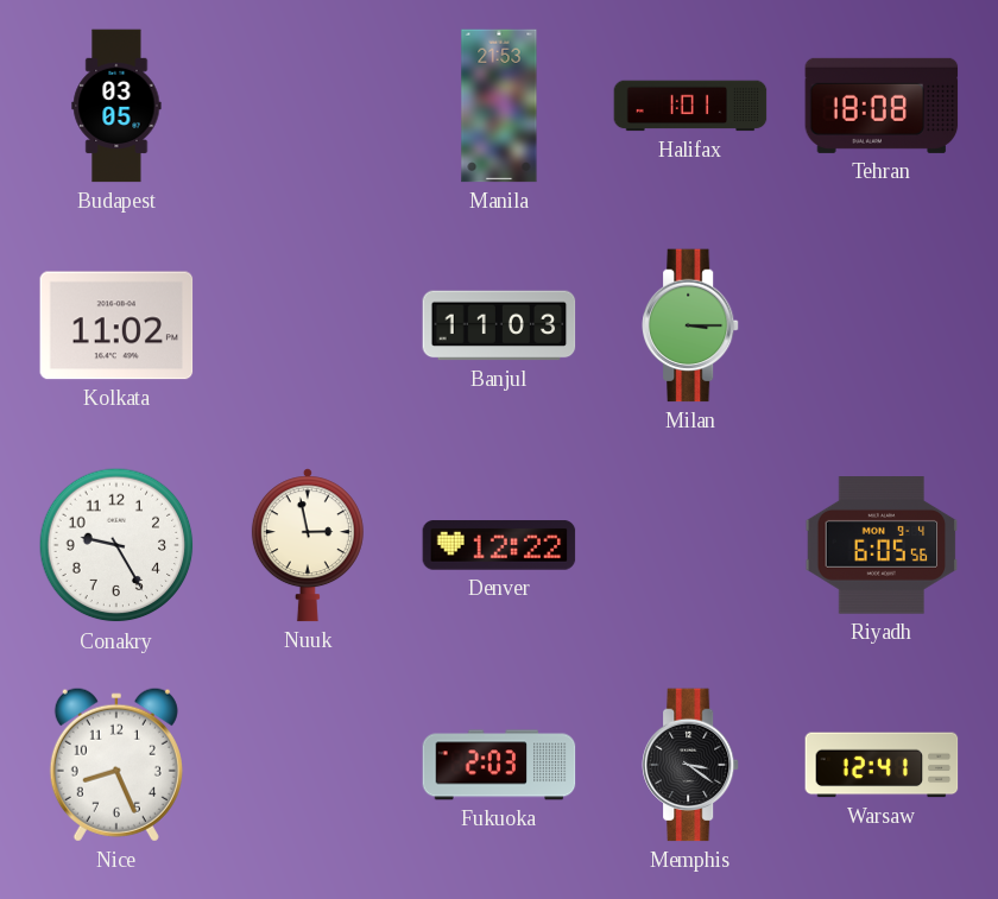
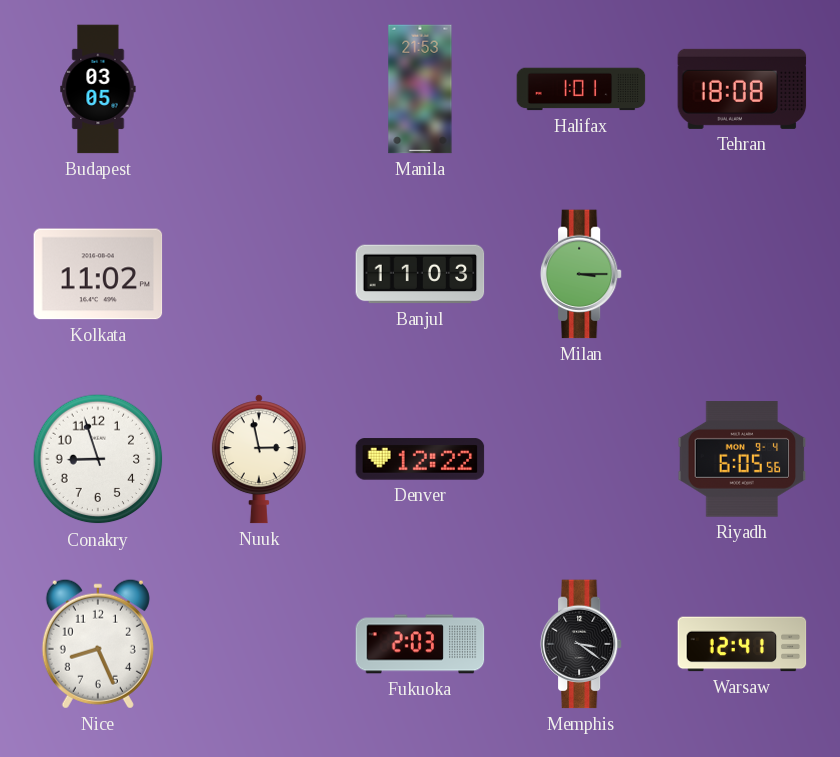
Conakry: 9:25 -> 8:57
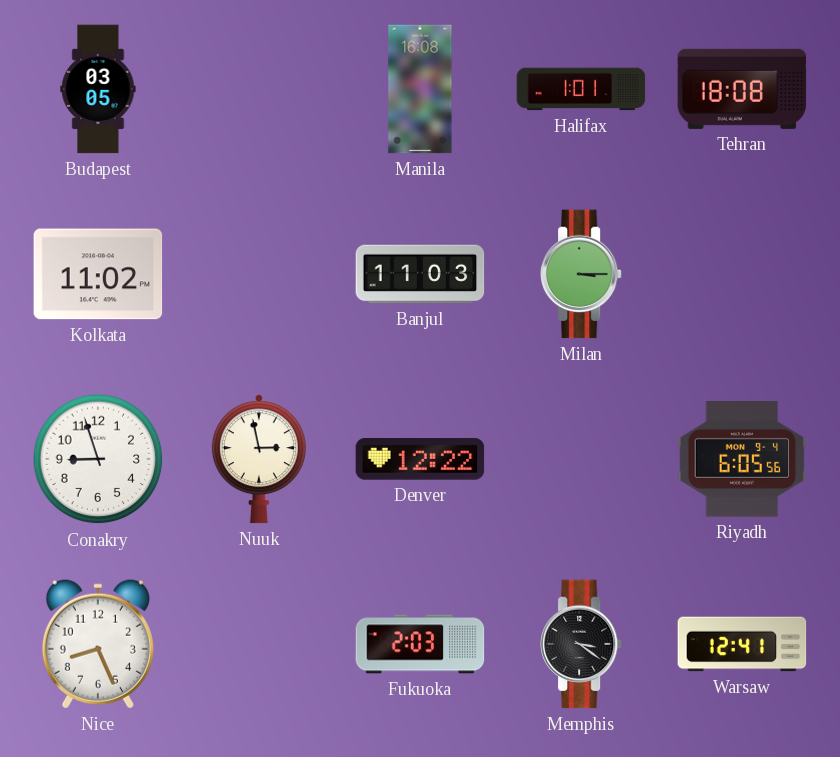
Manila: 21:53 -> 16:08
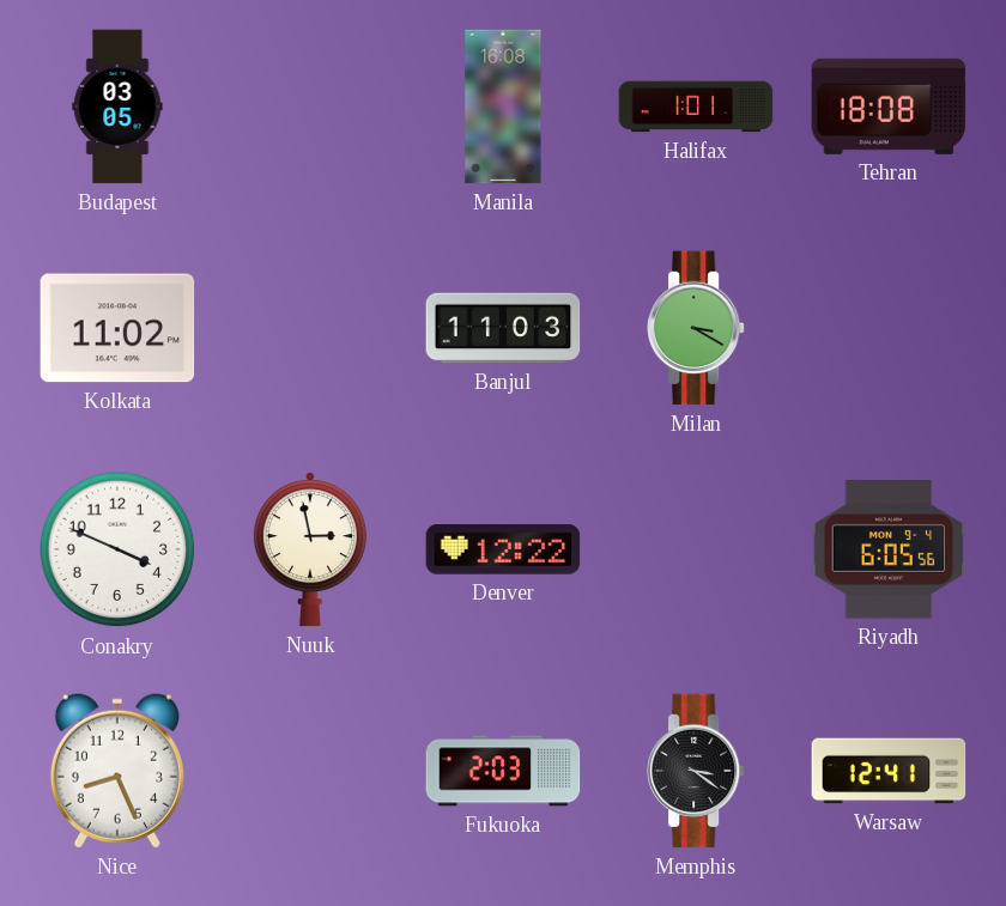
Milan: 3:15 -> 3:20
Conakry: 8:57 -> 3:49
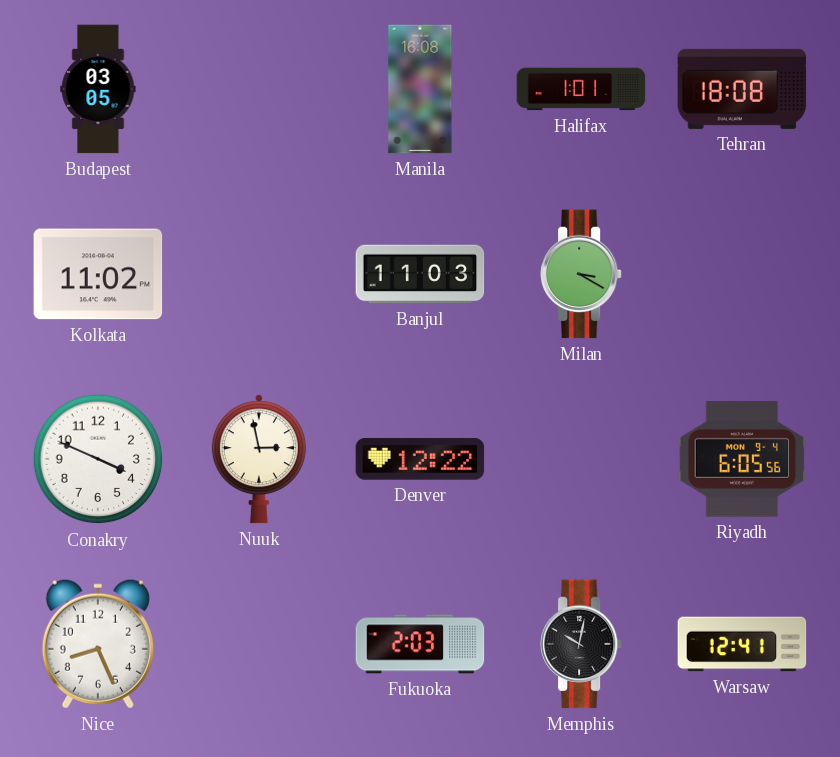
Memphis: 3:21 -> 10:02
